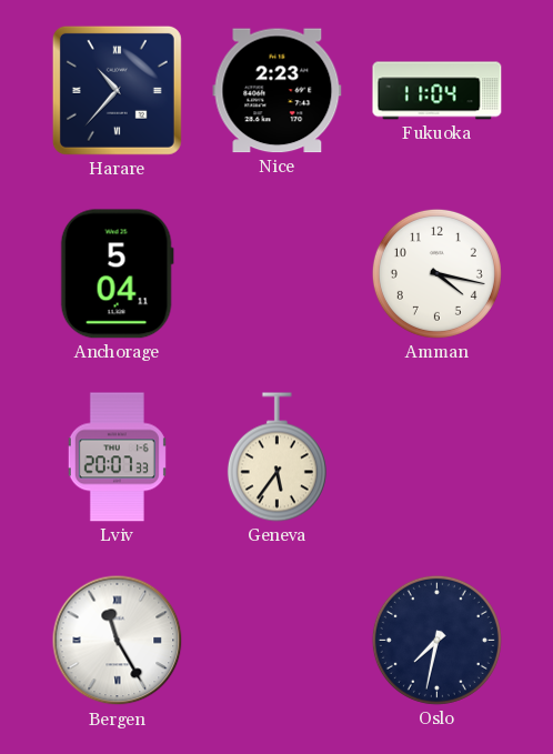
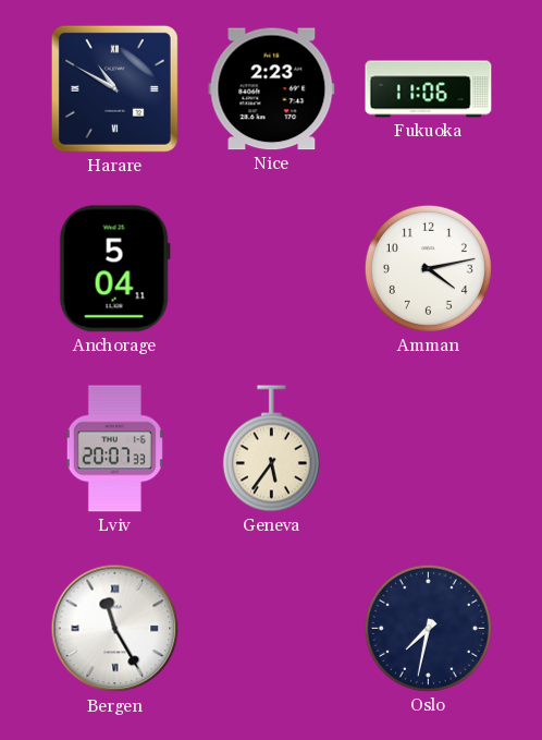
Harare: 10:37 -> 10:50
Fukuoka: 11:04 -> 11:06
Amman: 4:17 -> 4:13
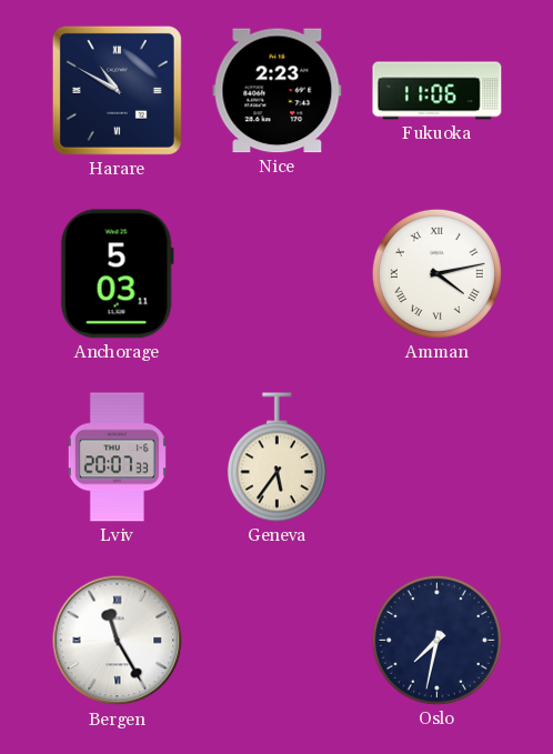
Anchorage: 5:04 -> 5:03
Amman numerals: Arabic -> Roman
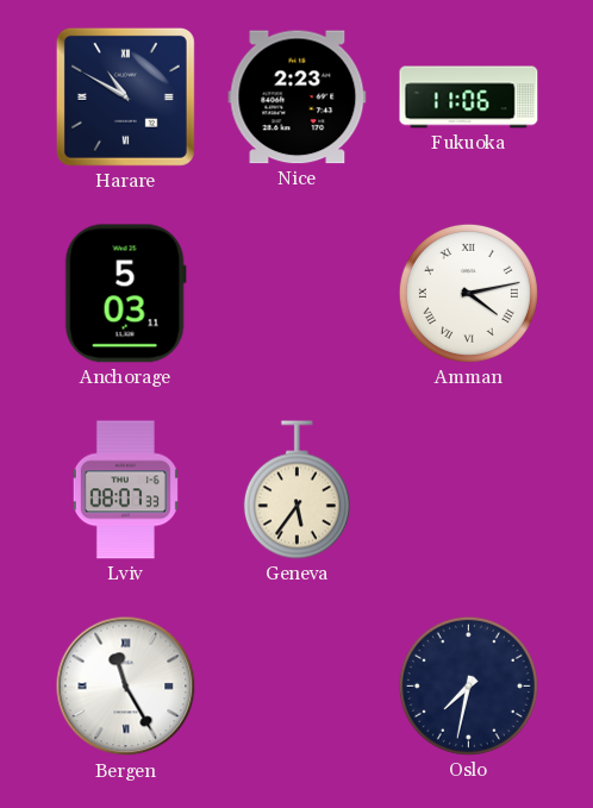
Lviv: 20:07 -> 08:07
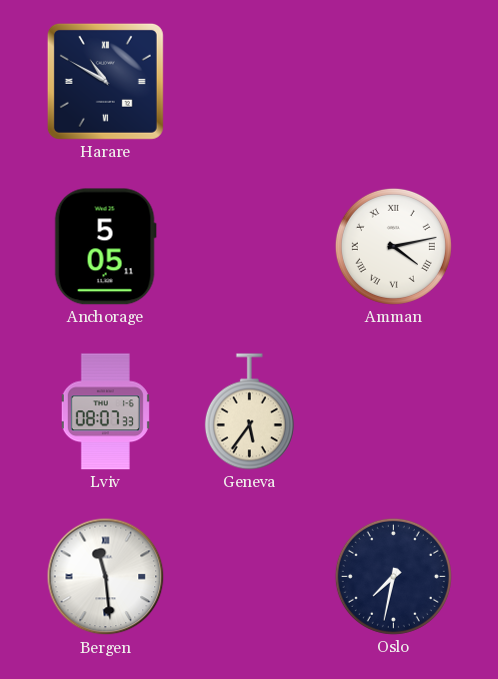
Nice: 2:23 -> none
Fukuoka: 11:06 -> none
Anchorage: 5:03 -> 5:05
Bergen: 11:25 -> 11:29
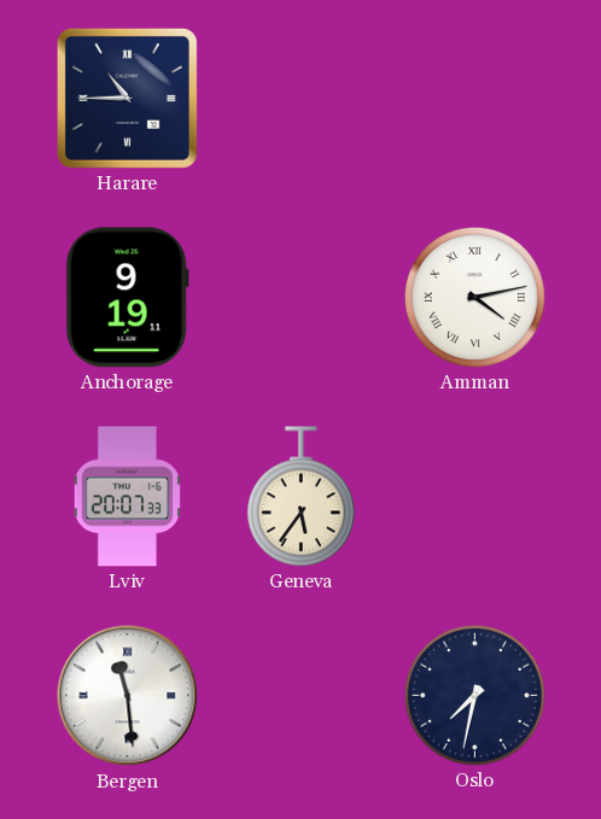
Harare: 10:50 -> 10:45
Anchorage: 5:05 -> 9:19
Lviv: 08:07 -> 20:07
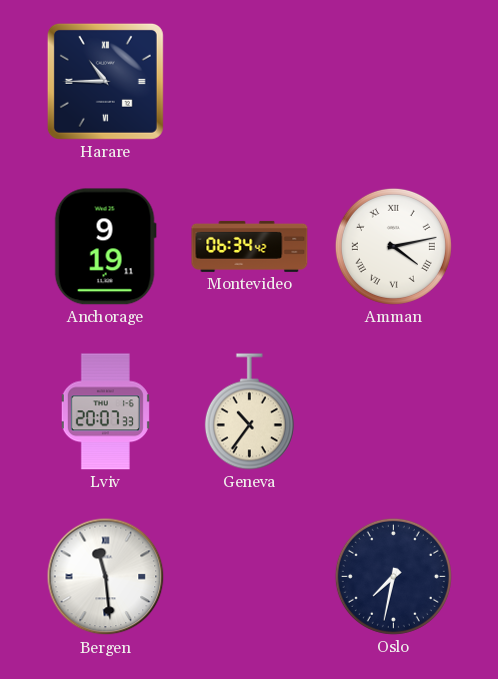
Montevideo: none -> 06:34
Geneva: 5:36 -> 10:36
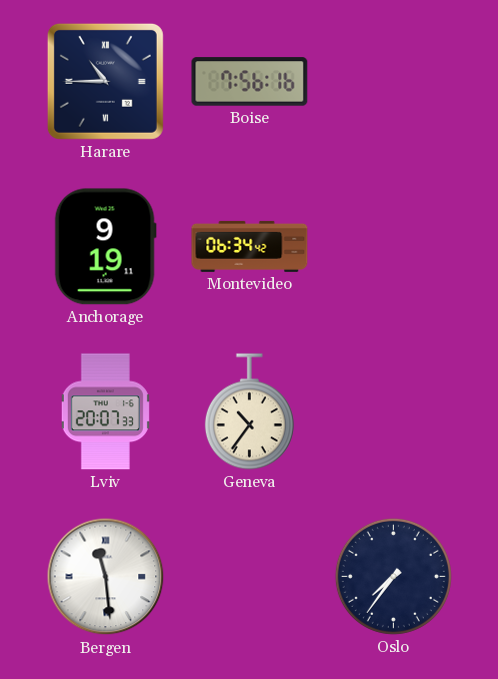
Boise: none -> 7:56
Amman: 4:13 -> none
Oslo: 7:32 -> 7:36
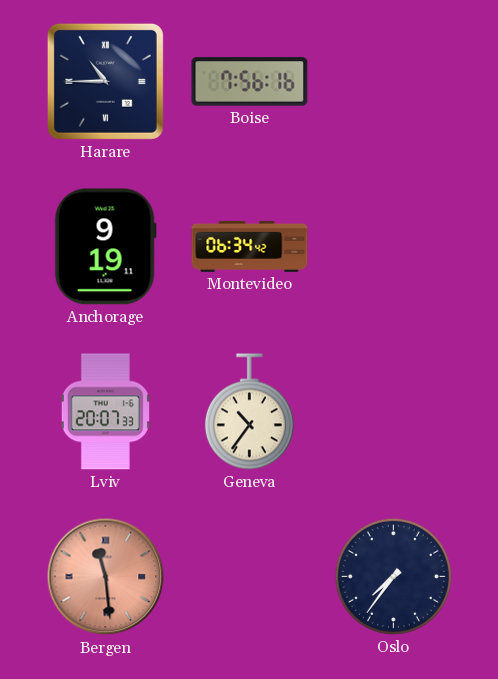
Bergen dial: white -> salmon
